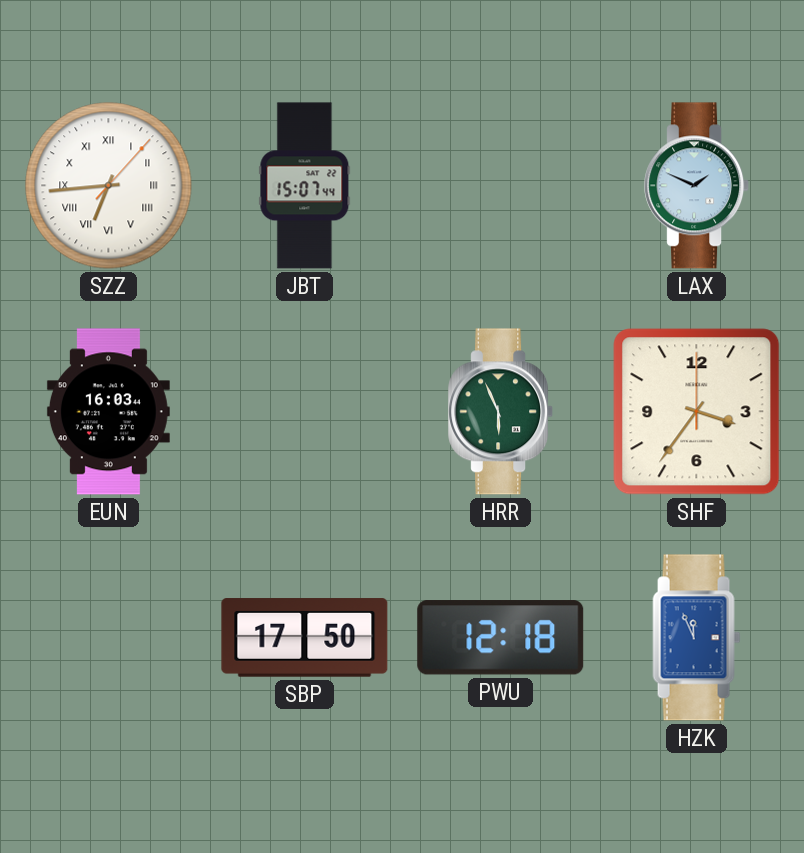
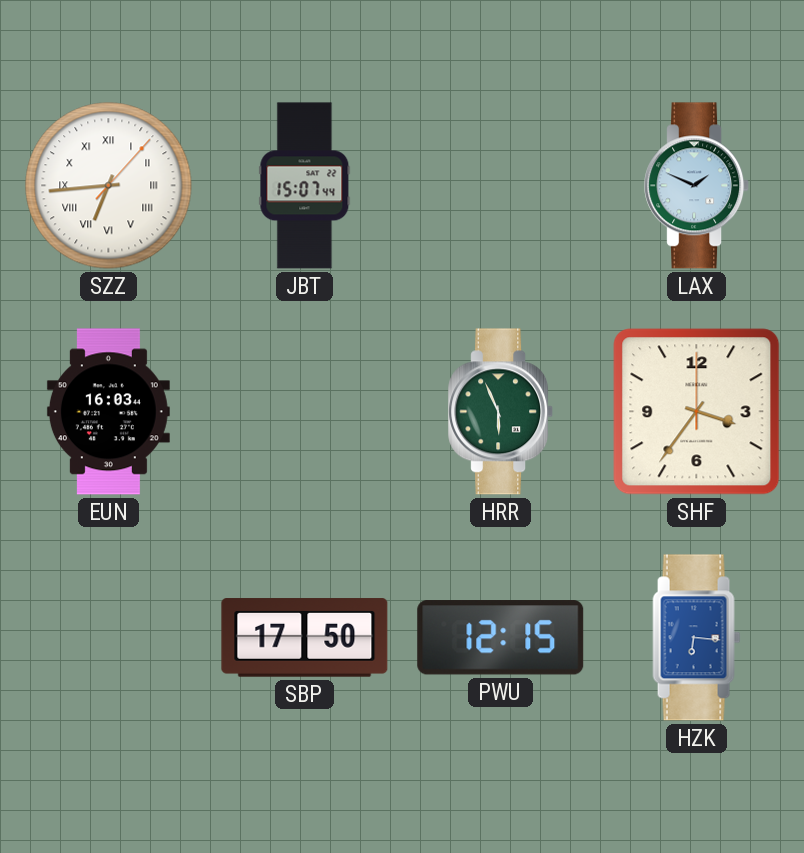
PWU: 12:18 -> 12:15
HZK: 11:56 -> 6:16
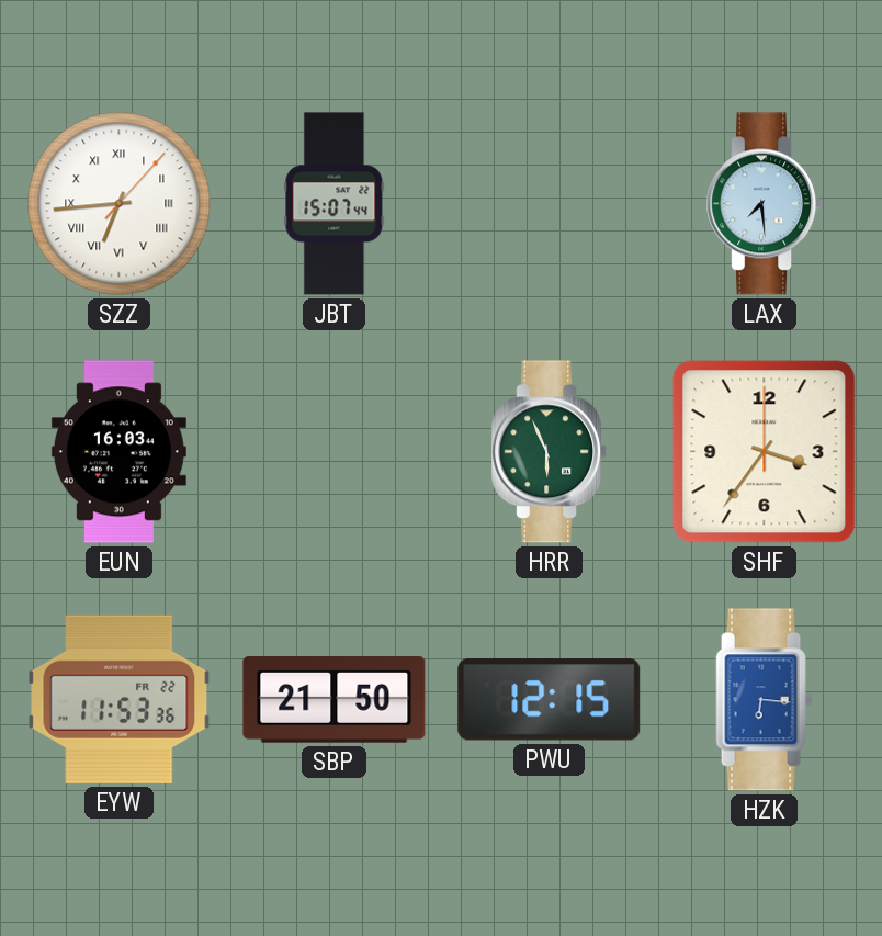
LAX: 1:49 -> 7:29
EYW: none -> 11:53
SBP: 17:50 -> 21:50
